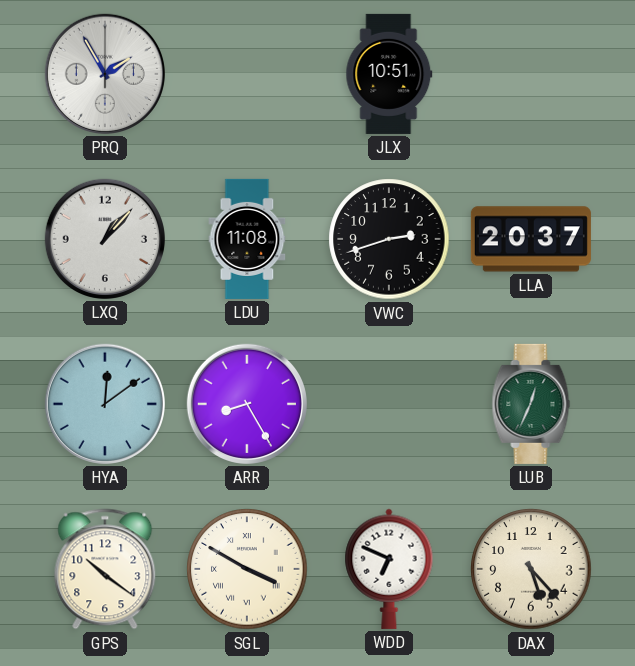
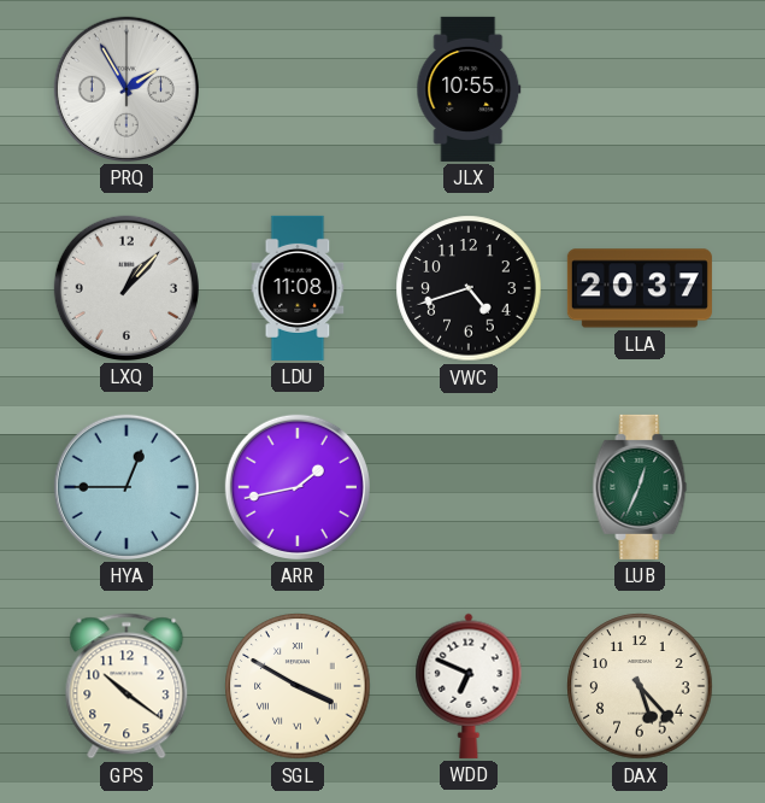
JLX: 10:51 -> 10:55
VWC: 2:42 -> 4:42
HYA: 12:09 -> 12:45
ARR: 8:25 -> 1:43
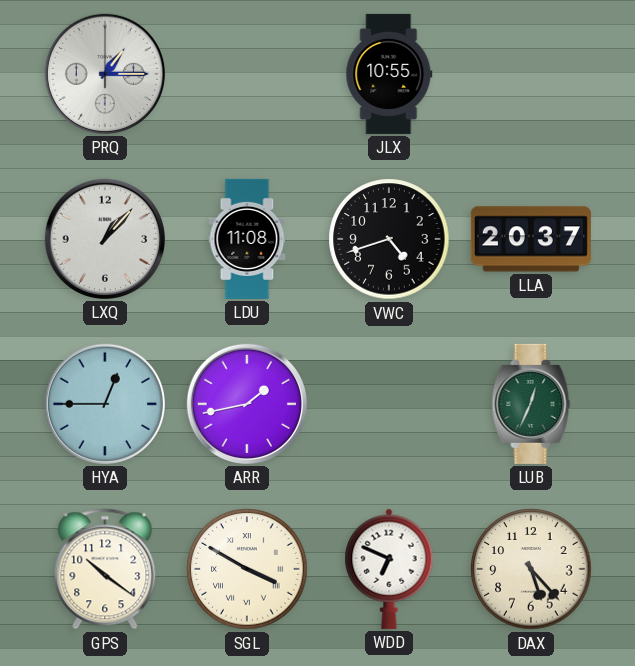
PRQ: 1:55 -> 1:15
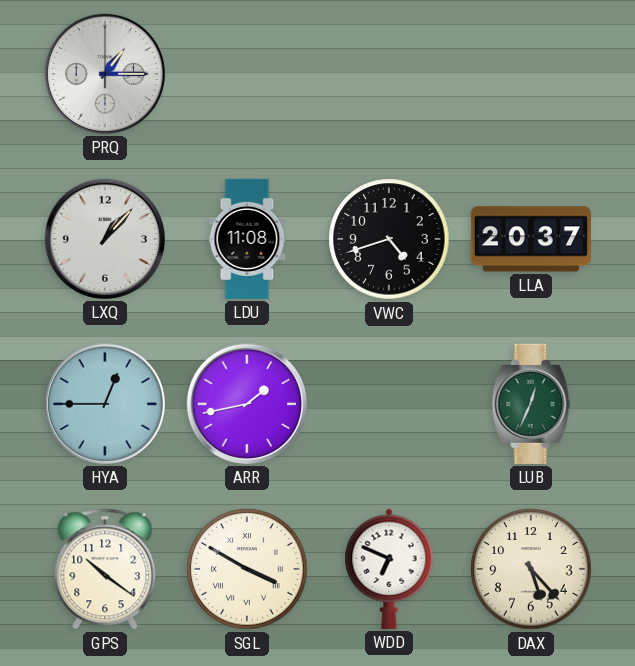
JLX: 10:55 -> none
